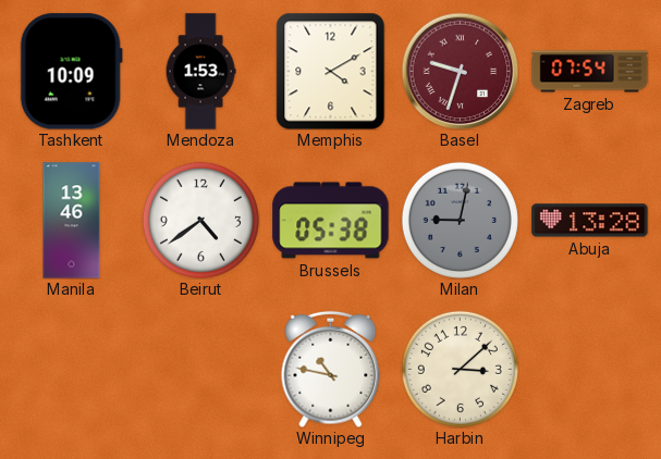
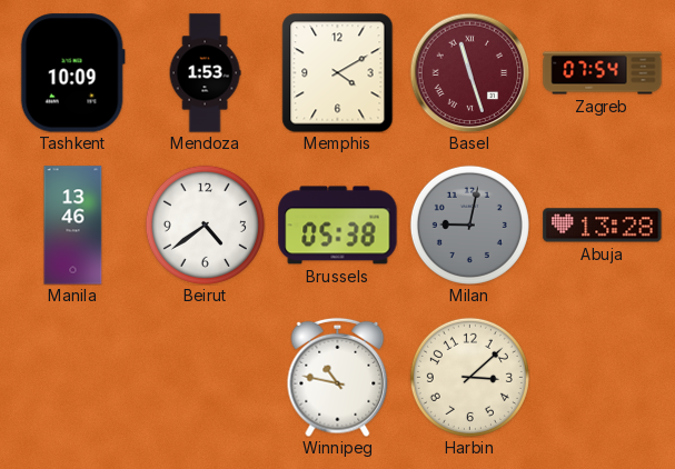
Basel: 9:33 -> 11:27
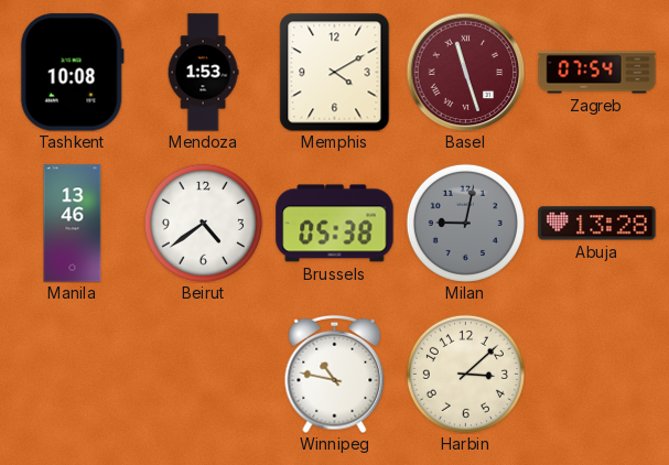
Tashkent: 10:09 -> 10:08
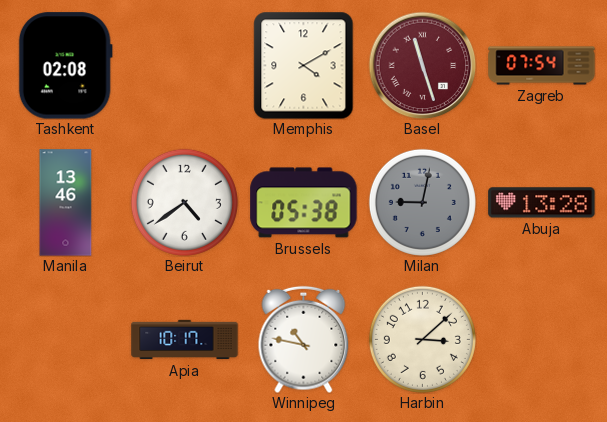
Tashkent: 10:08 -> 02:08
Mendoza: 1:53 -> none
Apia: none -> 10:17
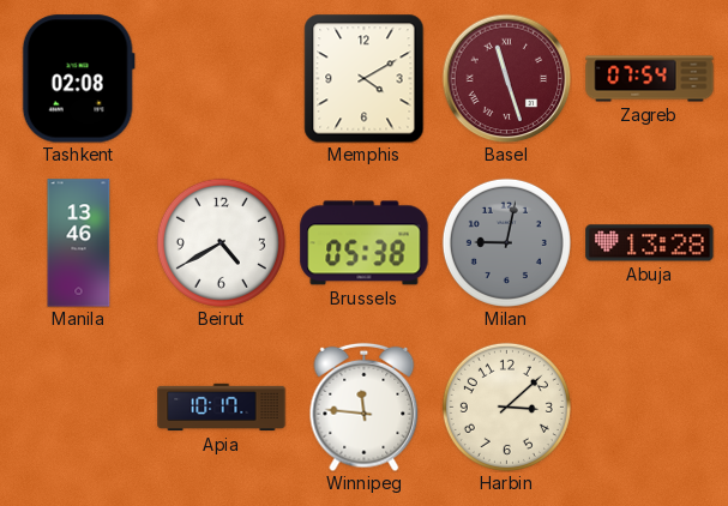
Beirut: 4:39 -> 4:40
Winnipeg: 10:47 -> 11:46
